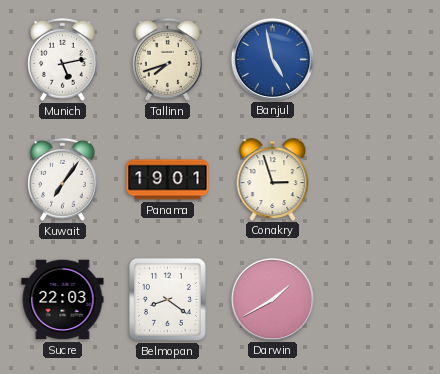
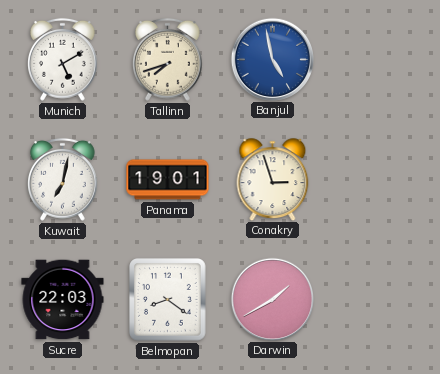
Munich: 5:13 -> 5:10
Kuwait: 7:06 -> 7:02
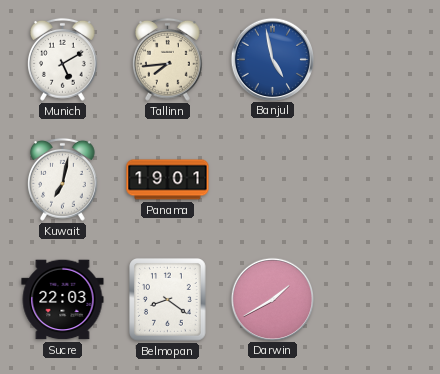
Tallinn: 7:42 -> 7:44
Conakry: 2:57 -> none
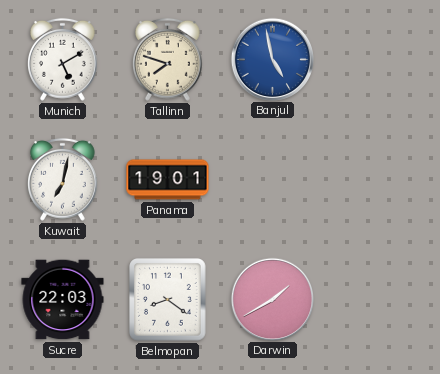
Tallinn: 7:44 -> 7:48
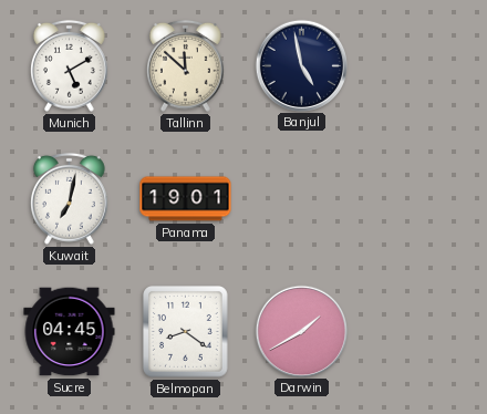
Tallinn: 7:48 -> 11:52
Banjul dial: blue -> navy
Sucre: 22:03 -> 04:45
